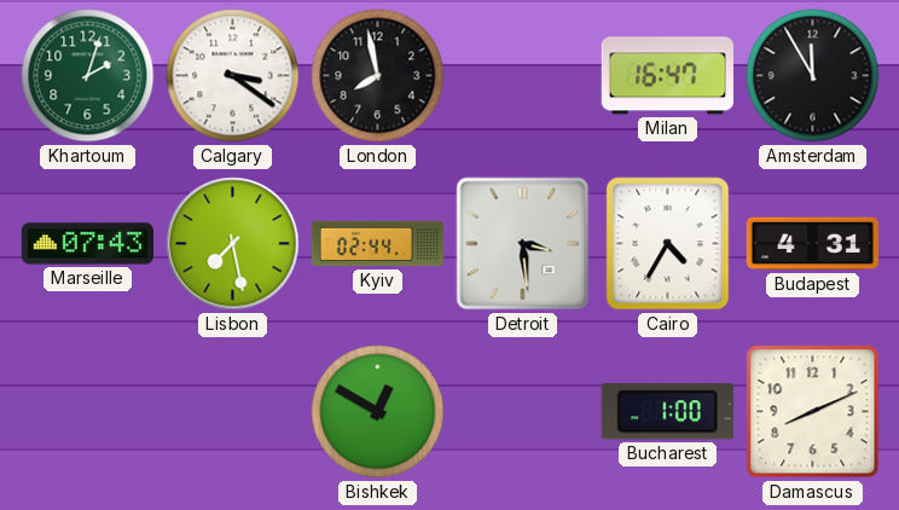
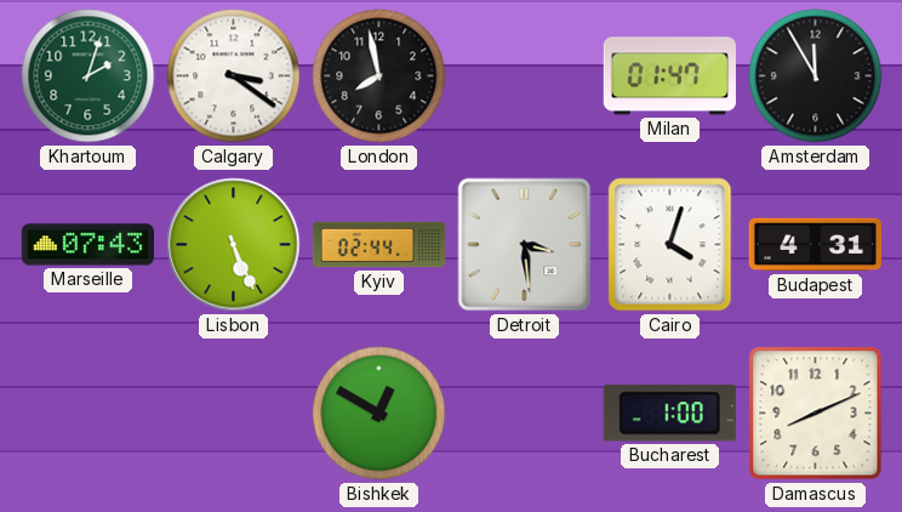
Milan: 16:47 -> 01:47
Lisbon: 7:28 -> 5:26
Cairo: 4:35 -> 4:03
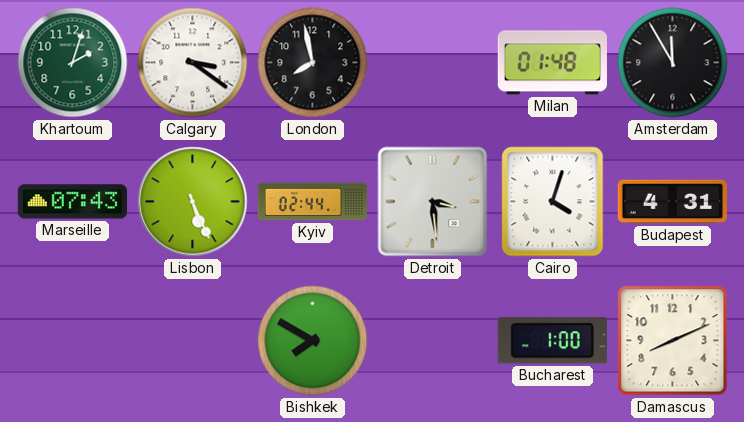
Milan: 01:47 -> 01:48
Bishkek: 12:50 -> 7:50
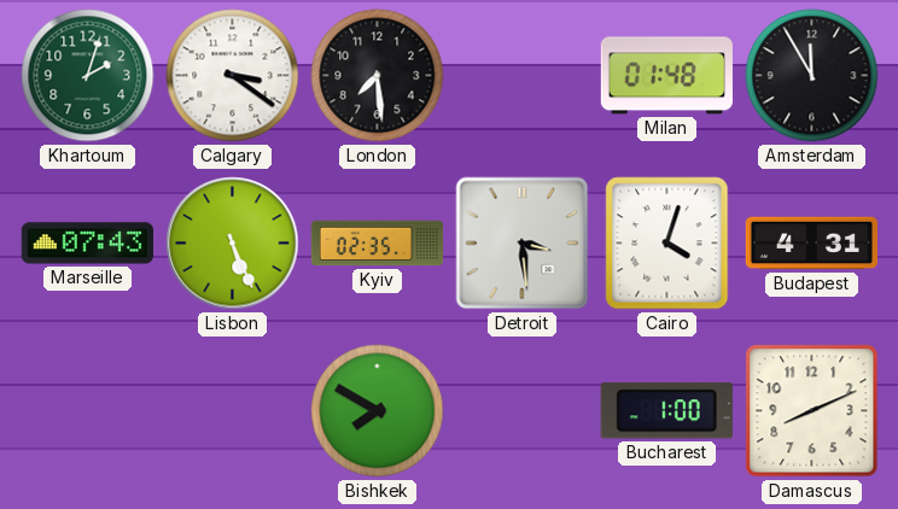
London: 7:58 -> 7:29
Kyiv: 02:44 -> 02:35
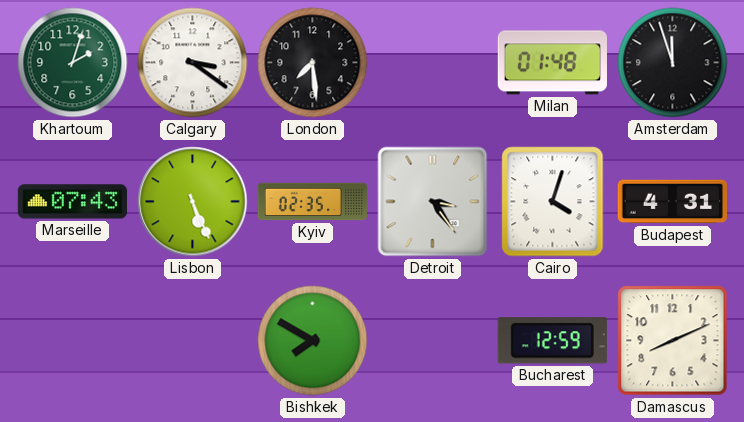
Amsterdam: 11:55 -> 11:57
Detroit: 3:29 -> 3:24
Bucharest: 1:00 -> 12:59
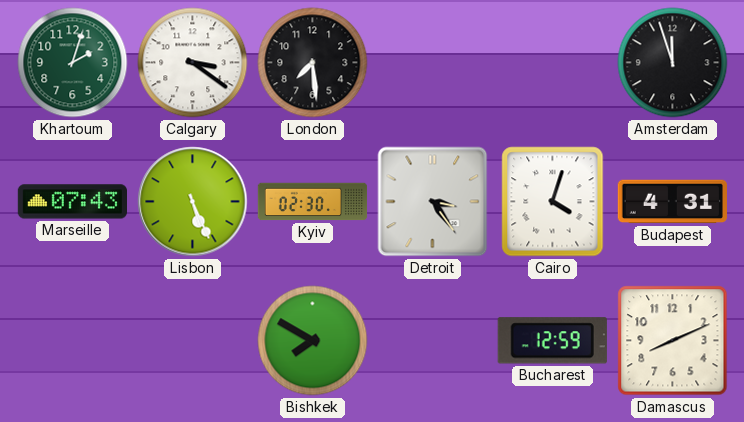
Milan: 01:48 -> none
Kyiv: 02:35 -> 02:30
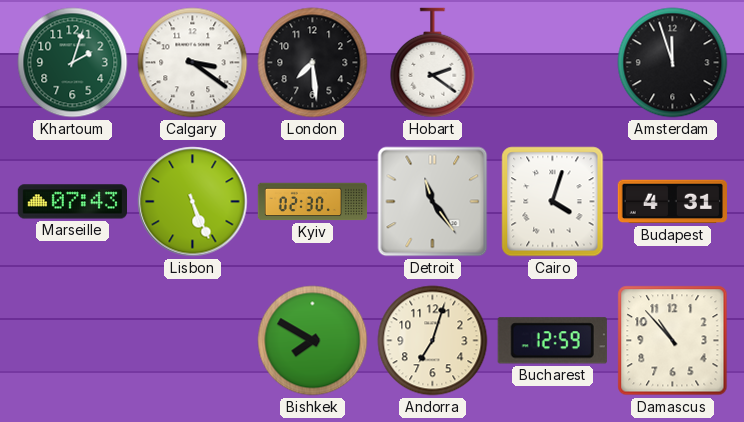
Hobart: none -> 2:21
Detroit: 3:24 -> 11:24
Andorra: none -> 7:03
Damascus: 8:11 -> 10:53
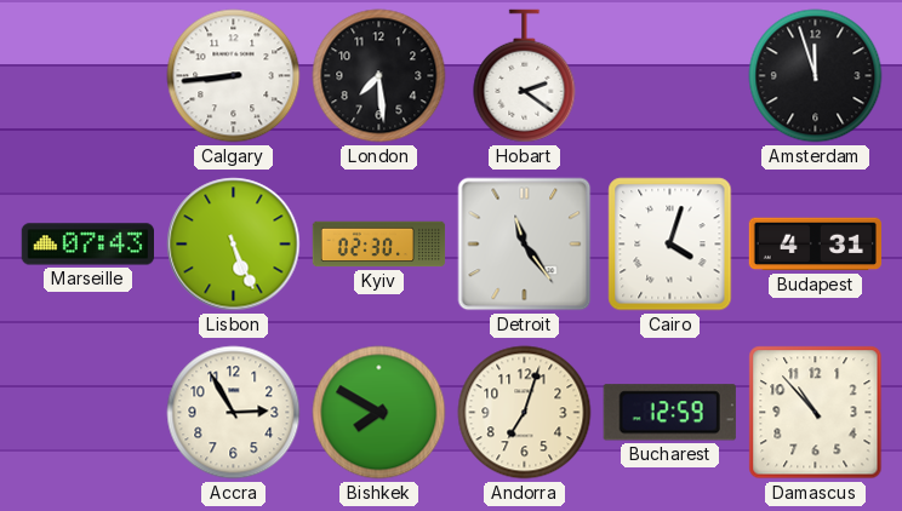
Khartoum: 2:03 -> none
Calgary: 3:21 -> 8:44
Accra: none -> 2:55
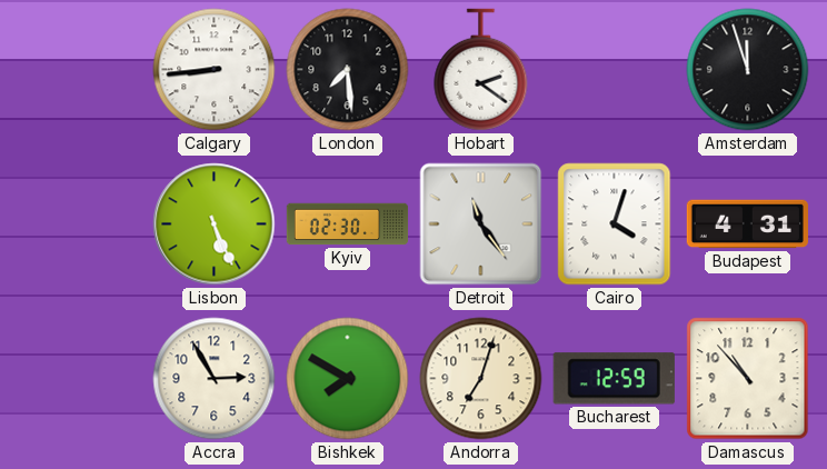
Marseille: 07:43 -> none
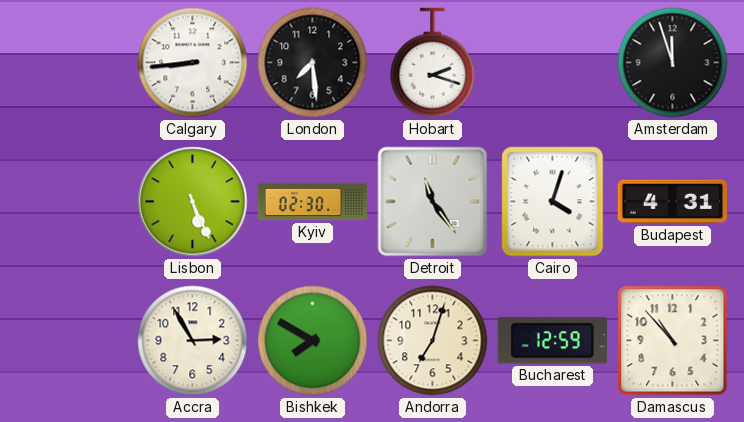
Hobart: 2:21 -> 2:18
